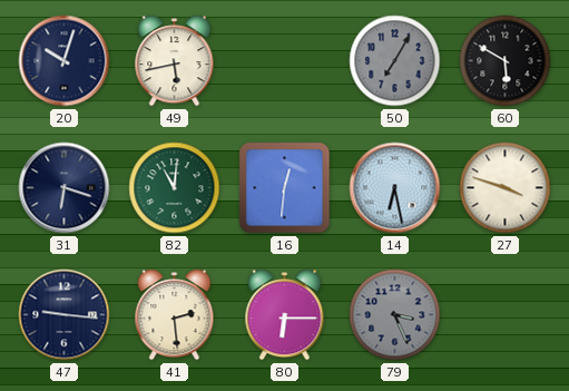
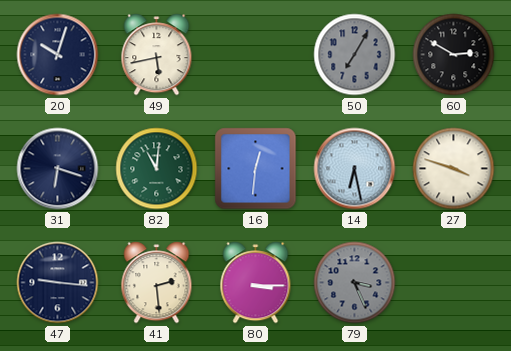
60: 5:50 -> 2:50
80: 6:15 -> 3:15
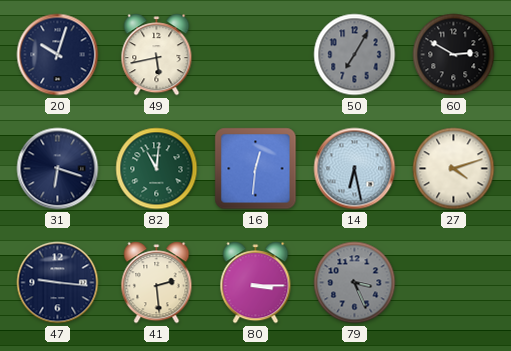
27: 3:48 -> 4:12
